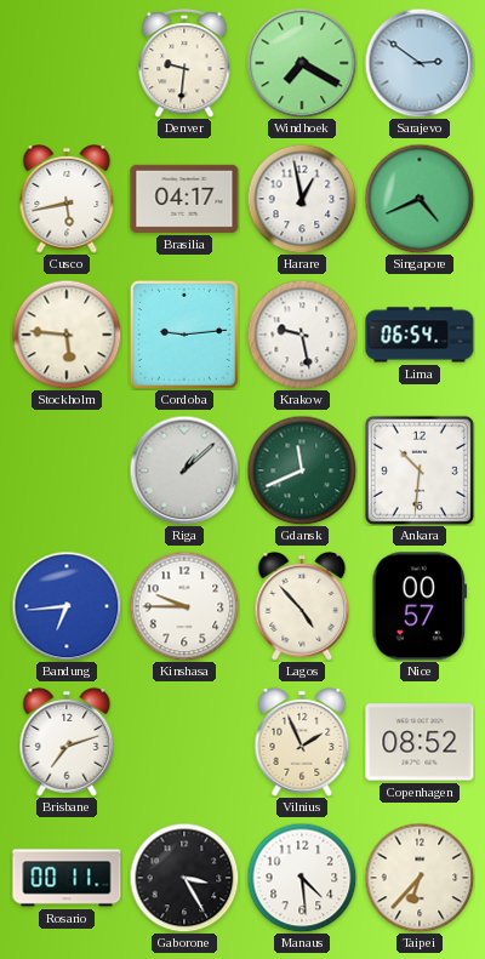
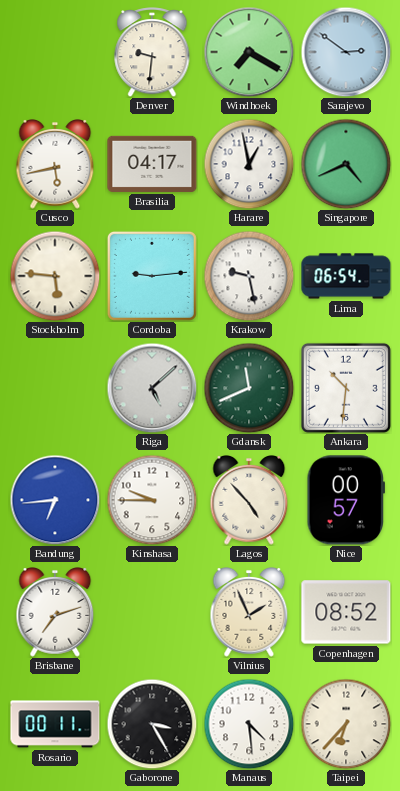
Riga: 1:08 -> 5:08
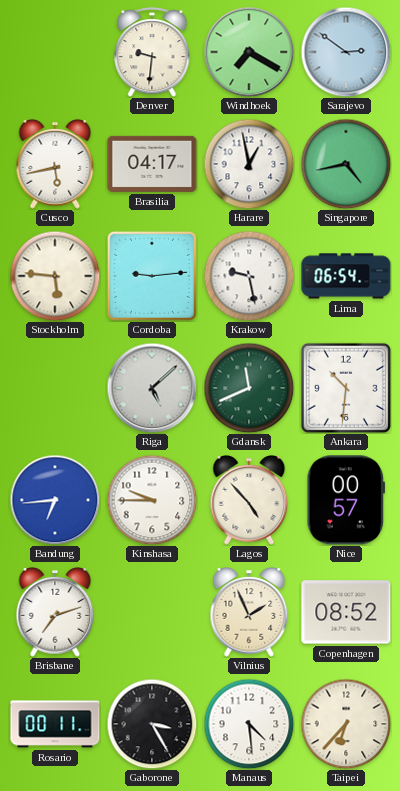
Singapore: 4:41 -> 4:43
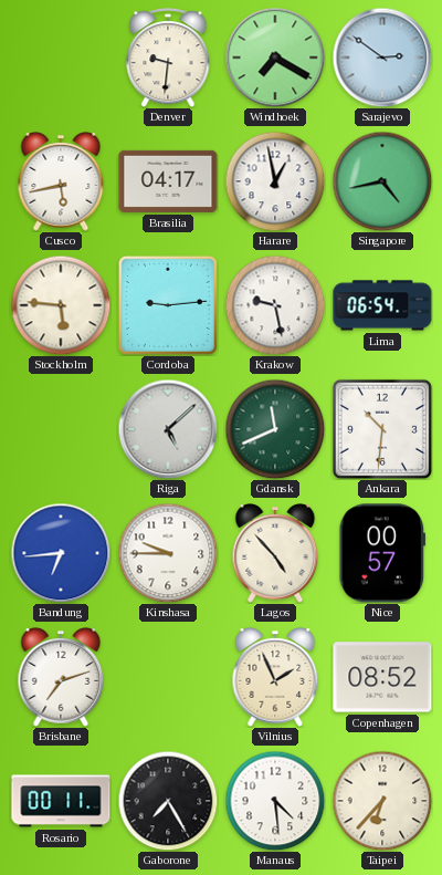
Gaborone: 3:25 -> 7:25
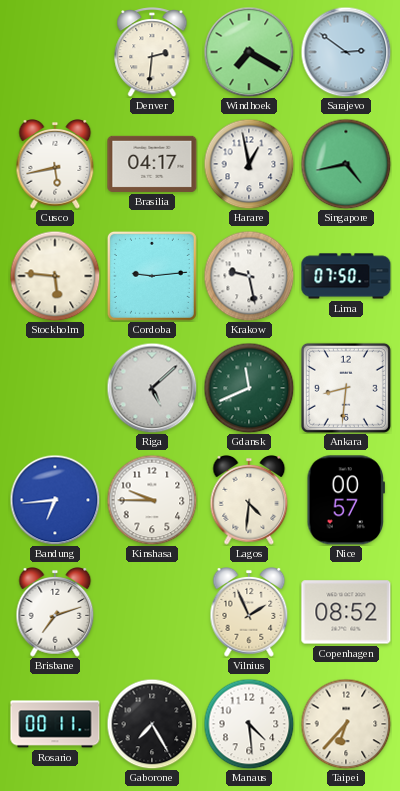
Denver: 9:31 -> 2:31
Lima: 06:54 -> 07:50
Ankara: 10:31 -> 8:31
Lagos: 4:53 -> 4:31
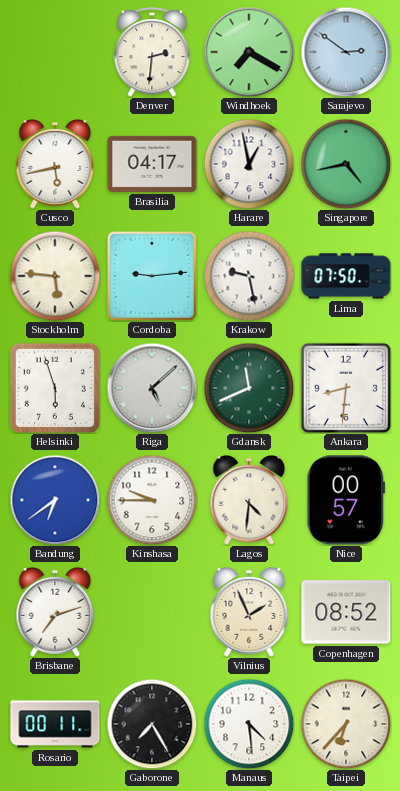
Helsinki: none -> 5:57
Bandung: 6:44 -> 6:39
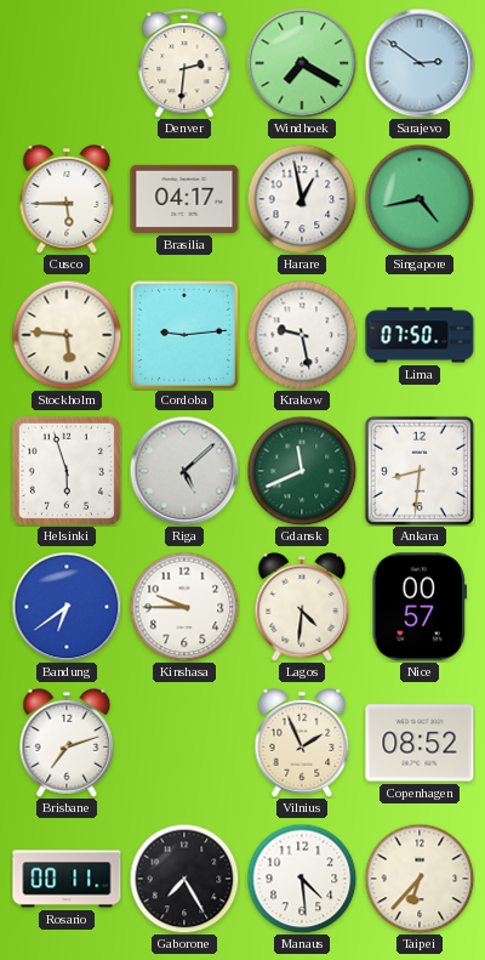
Cusco: 5:43 -> 5:45
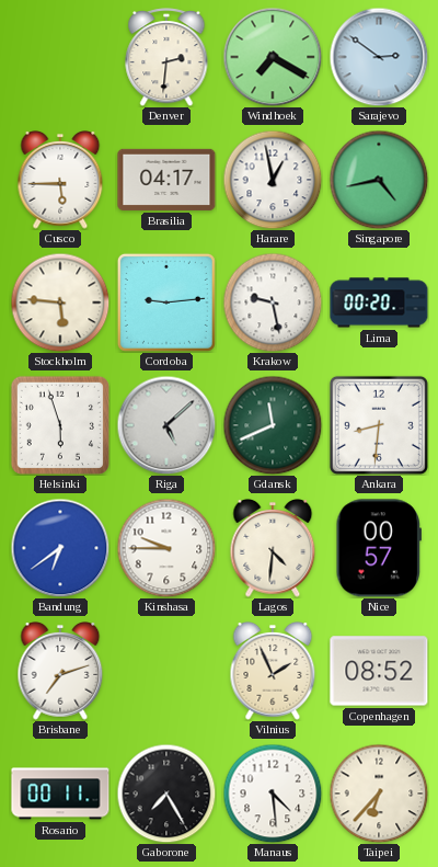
Lima: 07:50 -> 00:20
